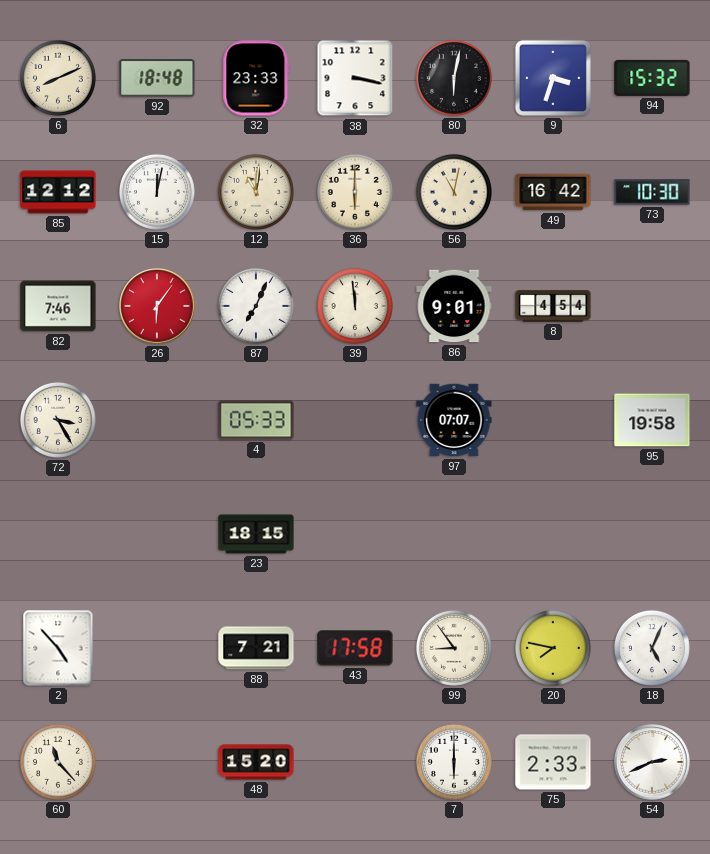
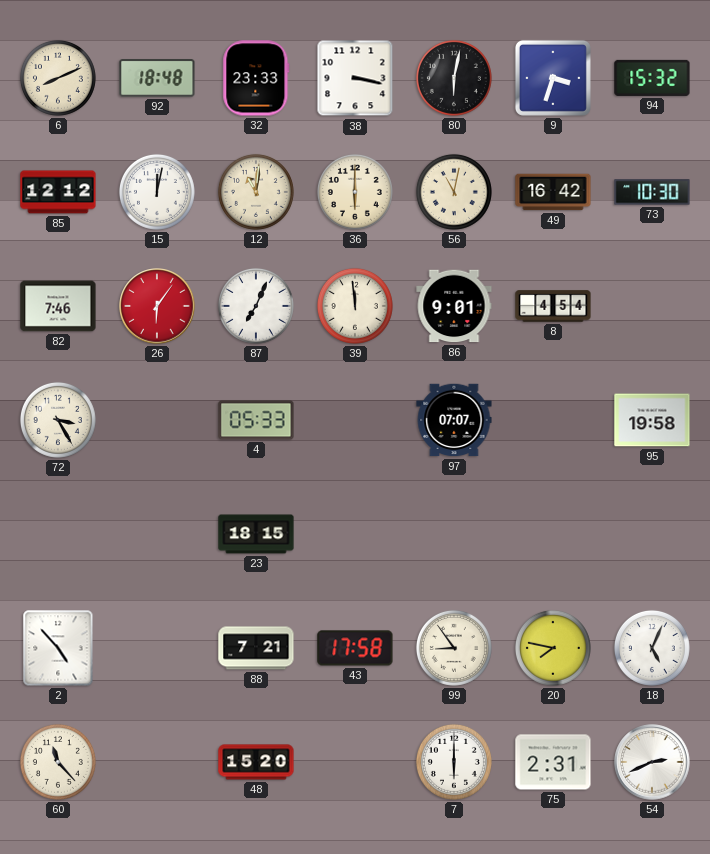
75: 2:33 -> 2:31
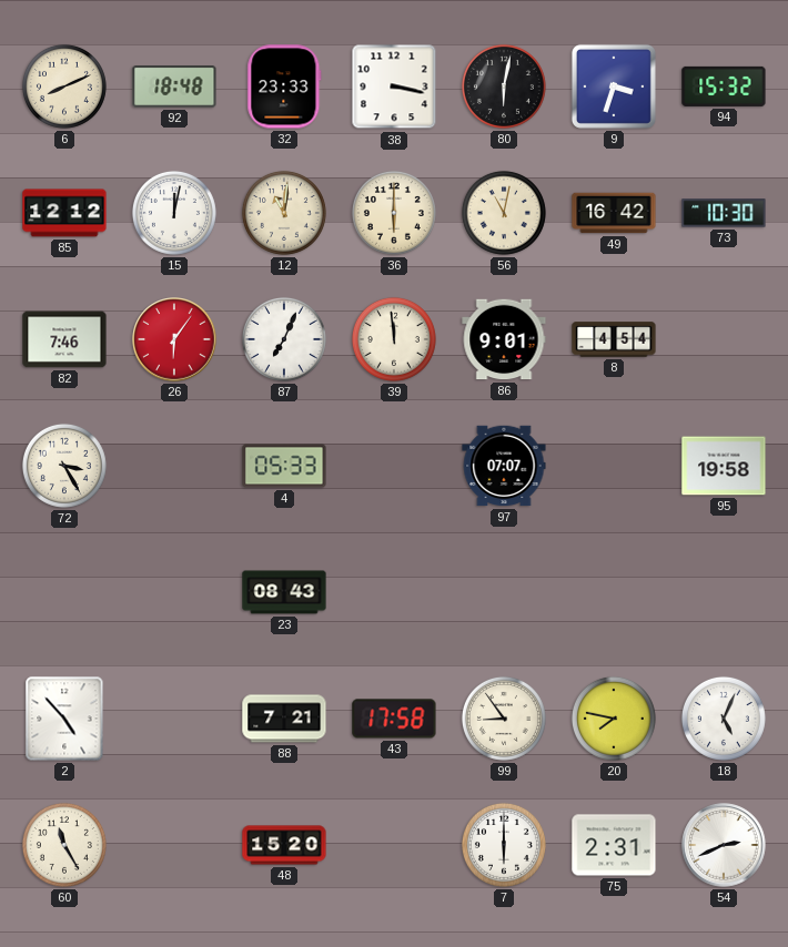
23: 18:15 -> 08:43
60: 11:23 -> 11:25
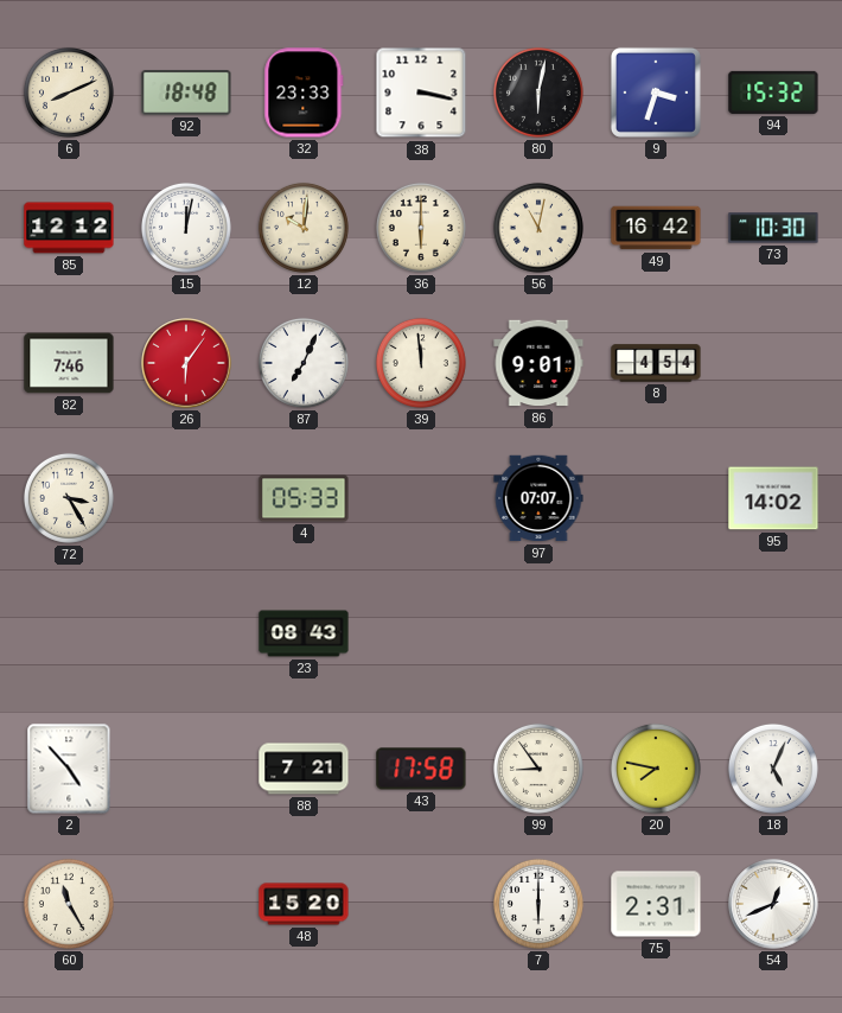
12: 11:01 -> 10:01
95: 19:58 -> 14:02
54: 2:41 -> 12:41
